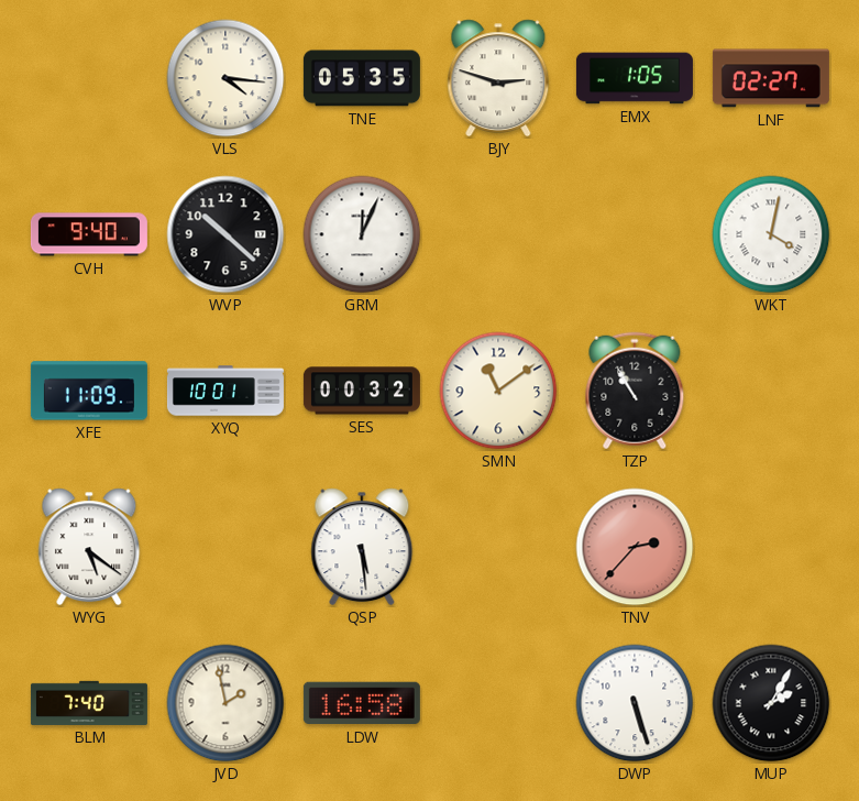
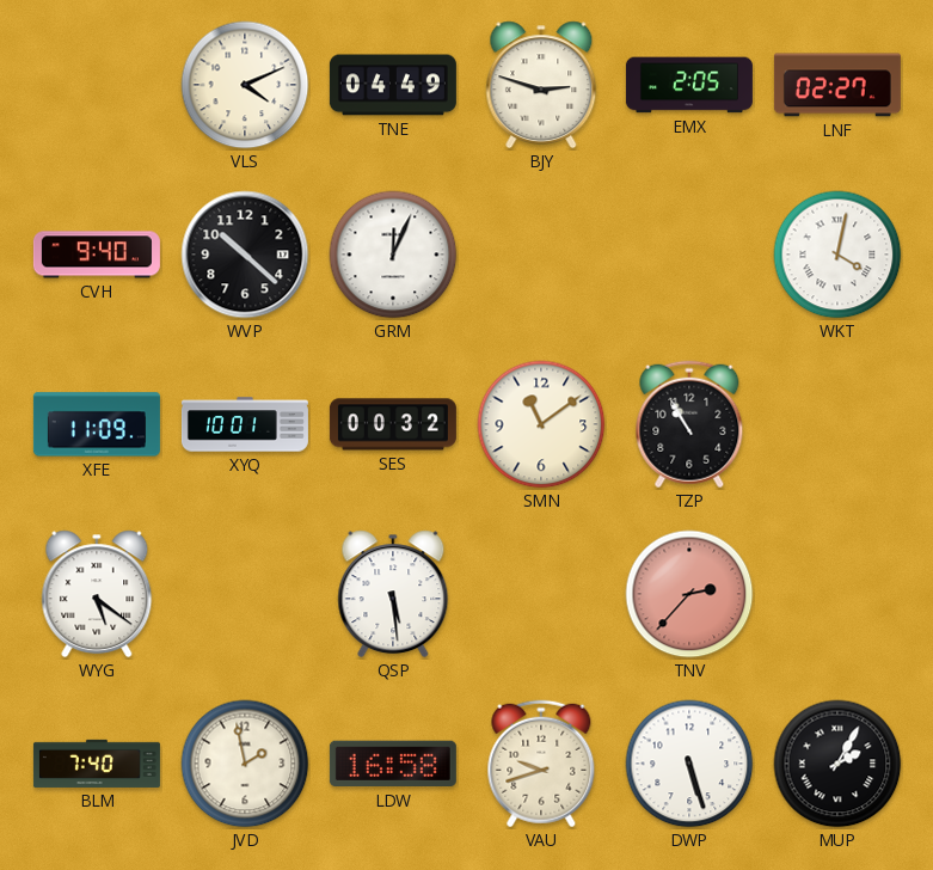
VLS: 4:16 -> 4:11
TNE: 05:35 -> 04:49
EMX: 1:05 -> 2:05
VAU: none -> 9:42
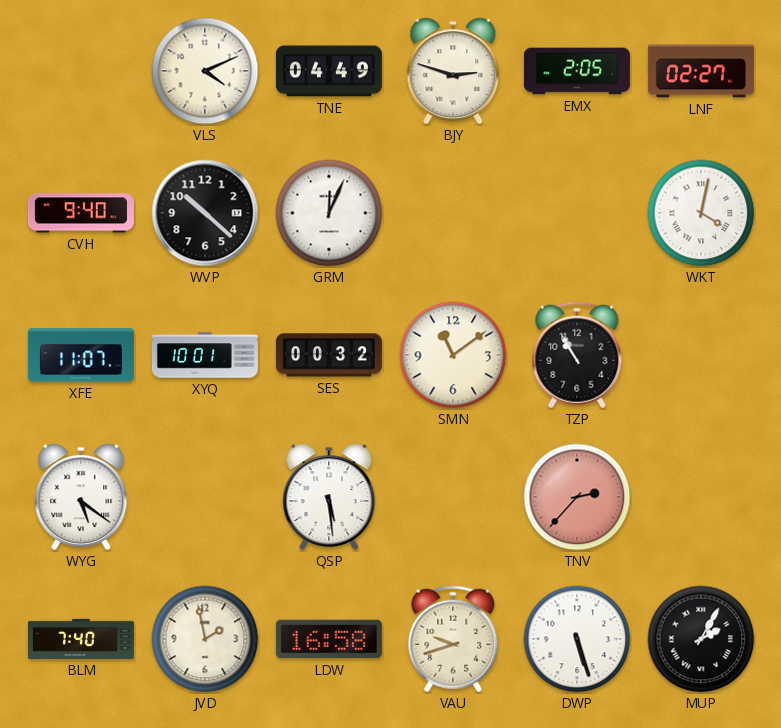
XFE: 11:09 -> 11:07
